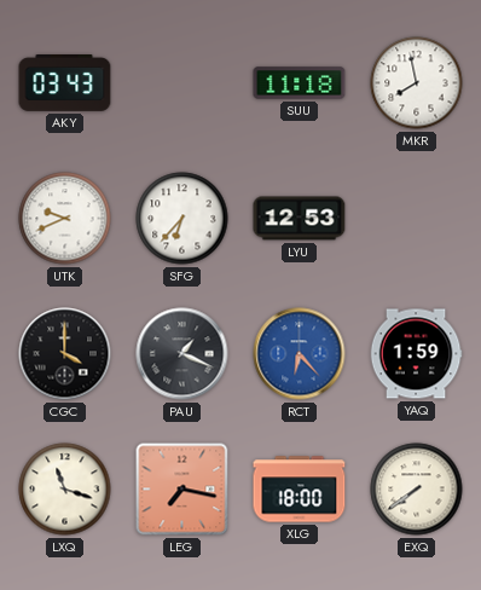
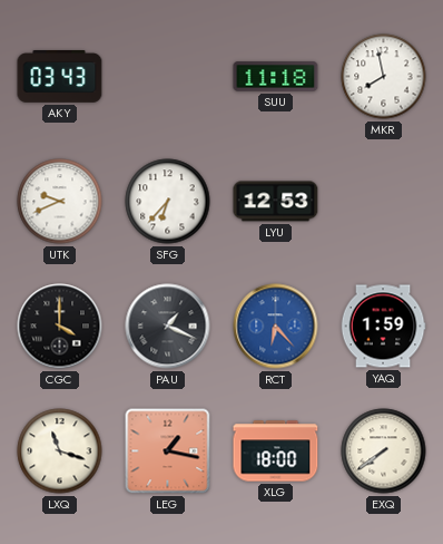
LEG: 7:17 -> 1:17
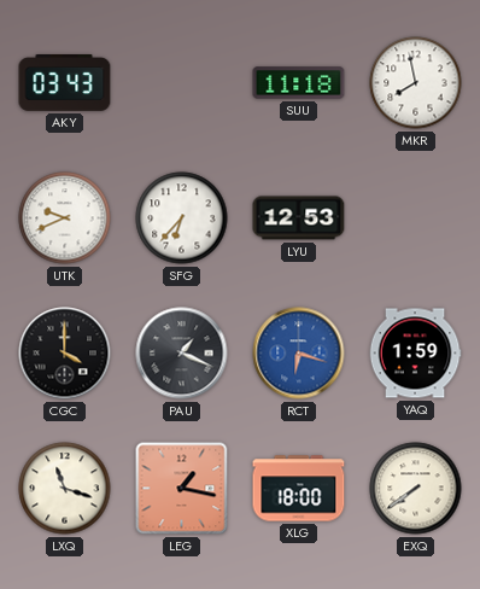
RCT: 6:23 -> 6:18
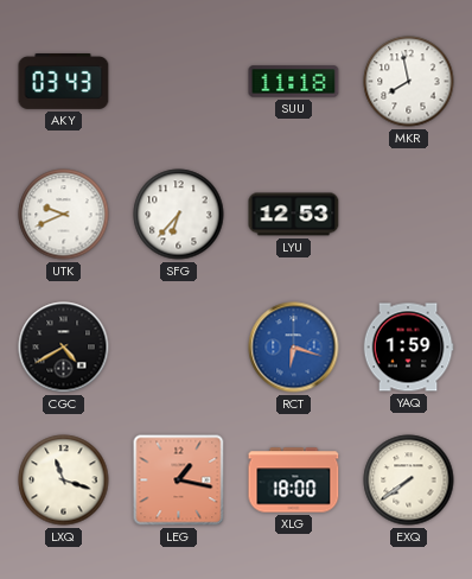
CGC: 4:00 -> 4:40
PAU: 1:19 -> none
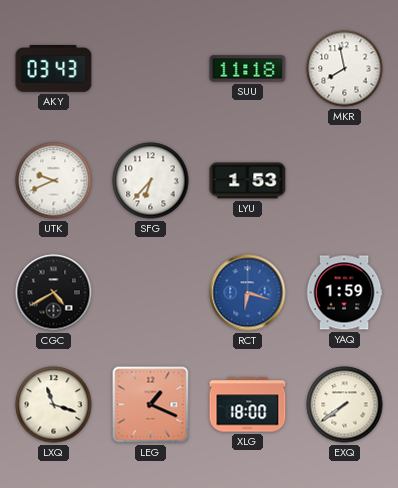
LYU: 12:53 -> 1:53
LEG: 1:17 -> 1:19
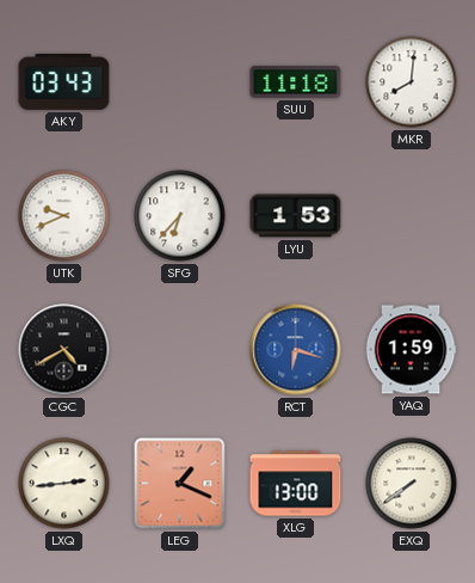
MKR: 7:58 -> 8:01
LXQ: 11:18 -> 2:44
XLG: 18:00 -> 13:00
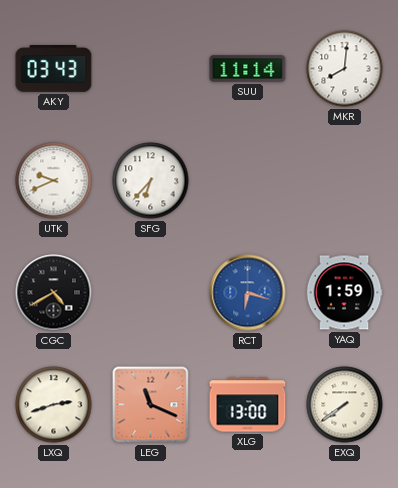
SUU: 11:18 -> 11:14
LYU: 1:53 -> none
LXQ: 2:44 -> 2:42
LEG: 1:19 -> 11:19
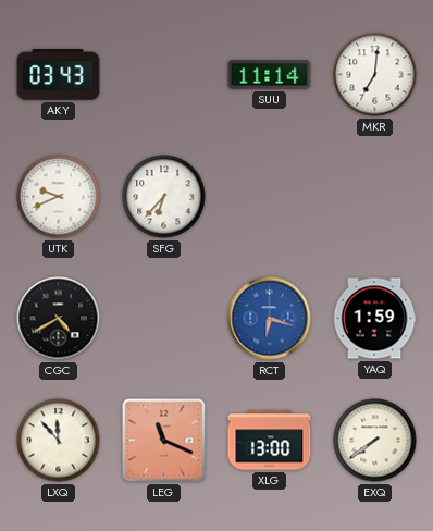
MKR: 8:01 -> 7:01
LXQ: 2:42 -> 11:53
